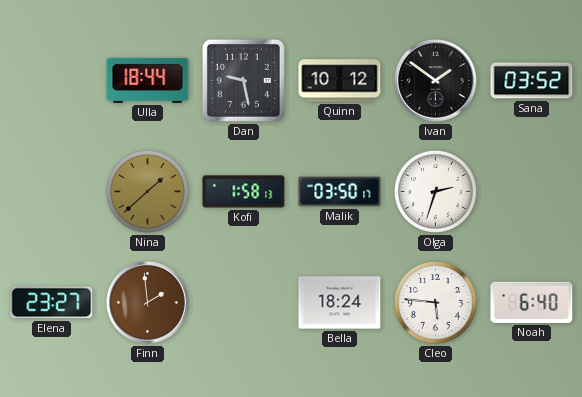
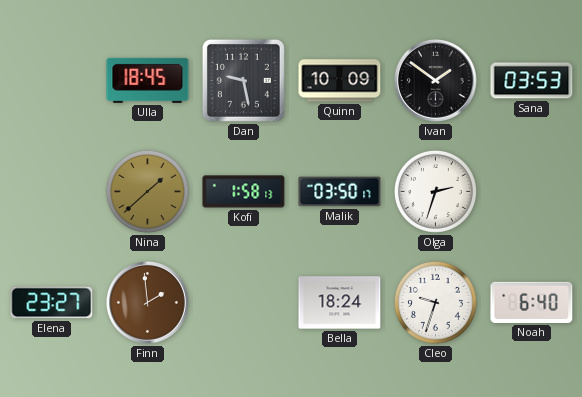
Ulla: 18:44 -> 18:45
Quinn: 10:12 -> 10:09
Sana: 03:52 -> 03:53
Cleo: 5:46 -> 9:33
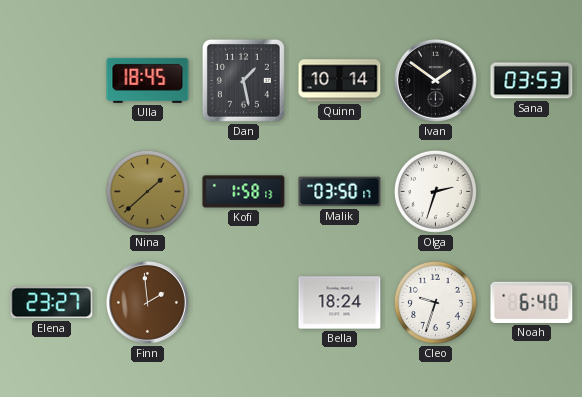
Dan: 9:28 -> 1:28
Quinn: 10:09 -> 10:14
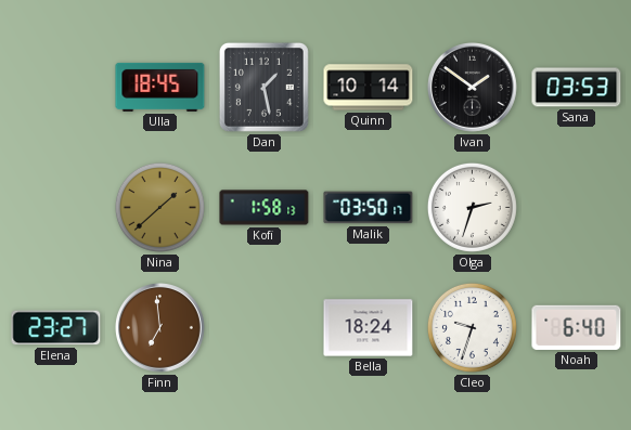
Finn: 1:59 -> 6:59
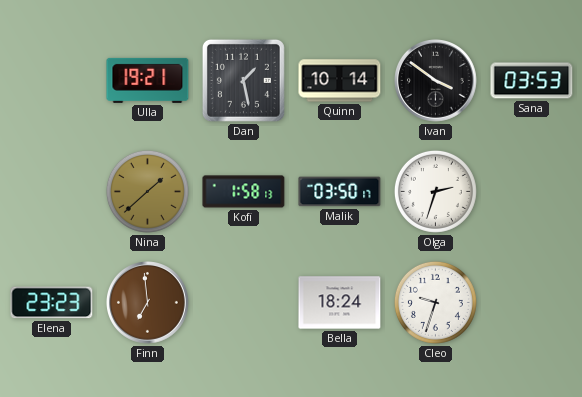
Ulla: 18:45 -> 19:21
Ivan: 1:51 -> 3:51
Elena: 23:27 -> 23:23
Noah: 6:40 -> none
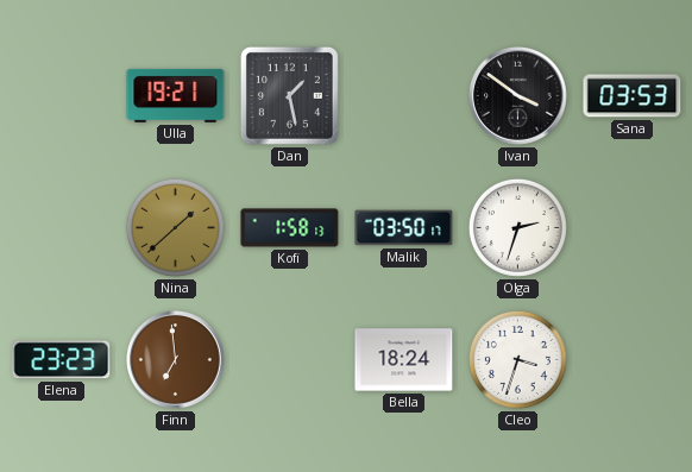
Quinn: 10:14 -> none
Cleo: 9:33 -> 3:33
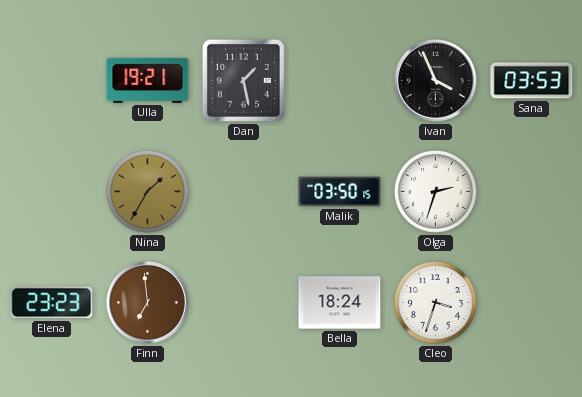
Ivan: 3:51 -> 3:56
Nina: 1:38 -> 1:35
Kofi: 1:58 -> none
Malik: 03:50:17 -> 03:50:15
